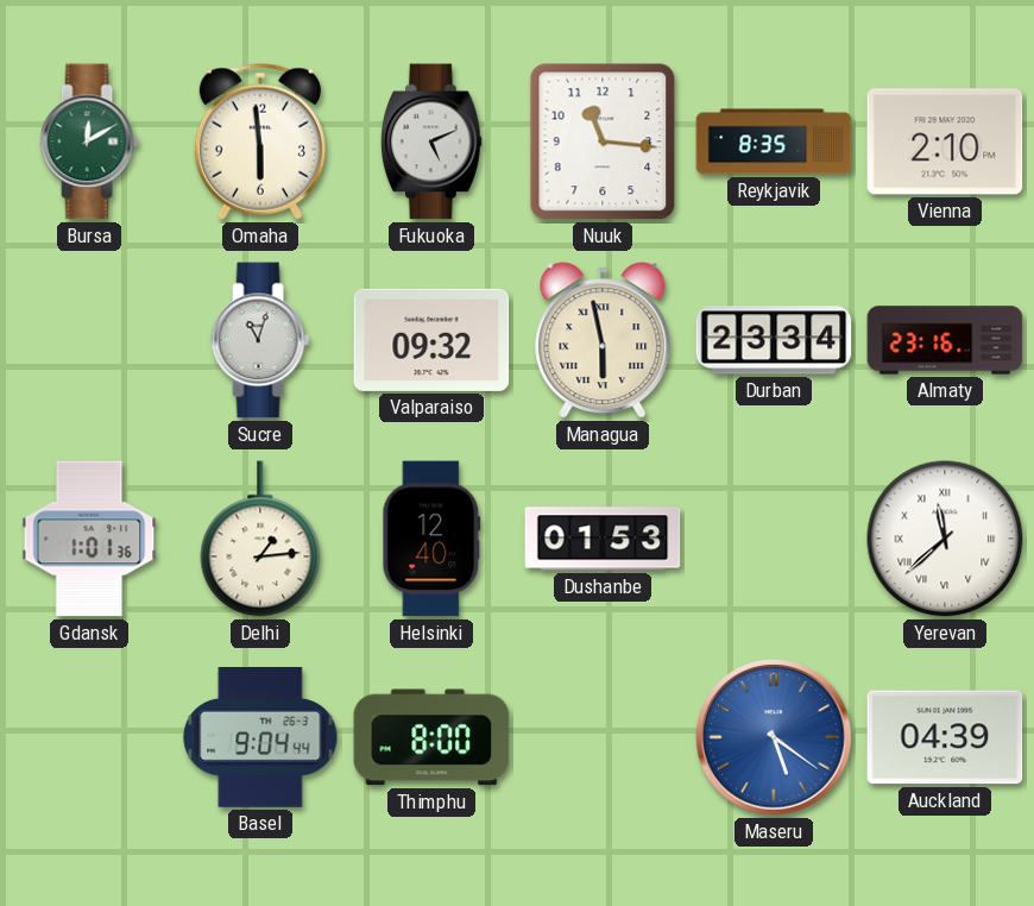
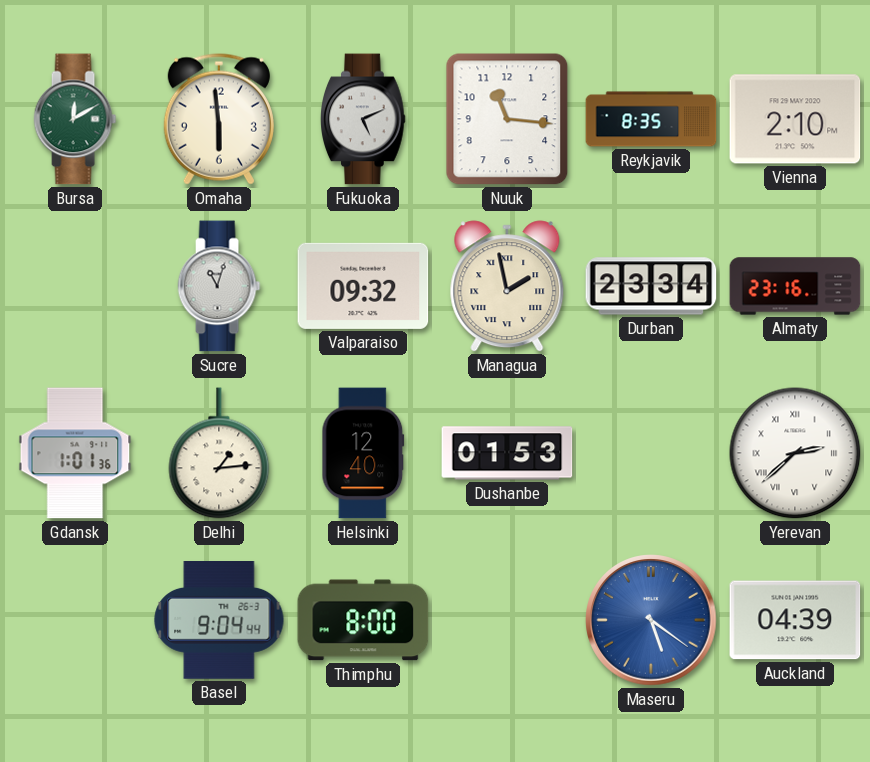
Managua: 5:58 -> 1:58
Yerevan: 11:38 -> 2:38
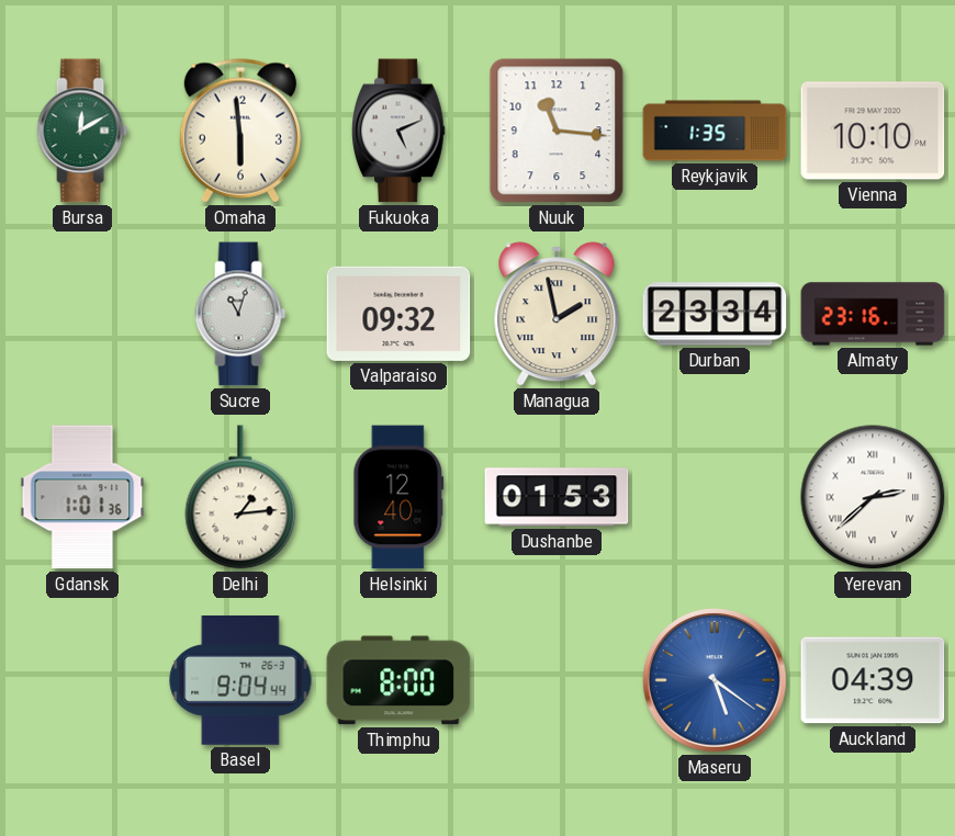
Reykjavik: 8:35 -> 1:35
Vienna: 2:10 -> 10:10
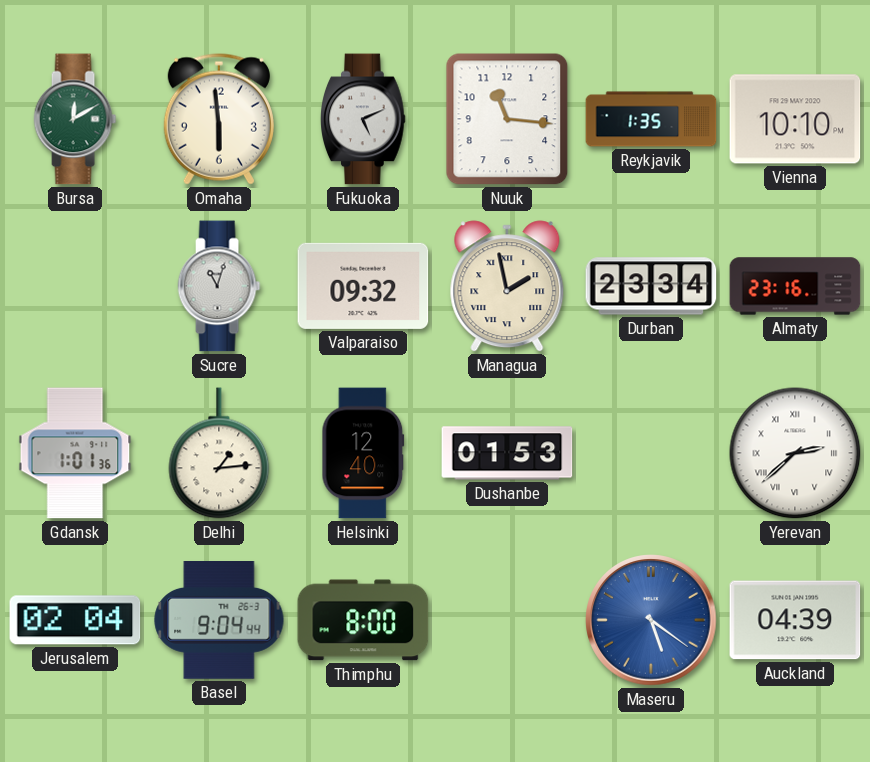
Jerusalem: none -> 02:04
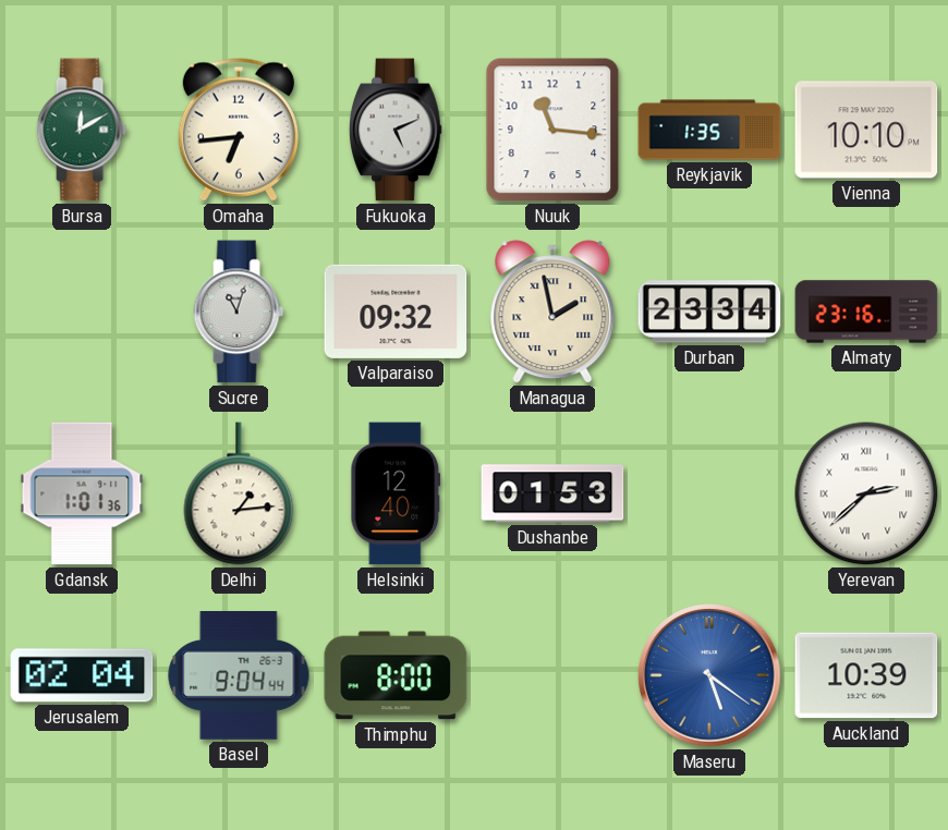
Omaha: 5:59 -> 6:44
Auckland: 04:39 -> 10:39
